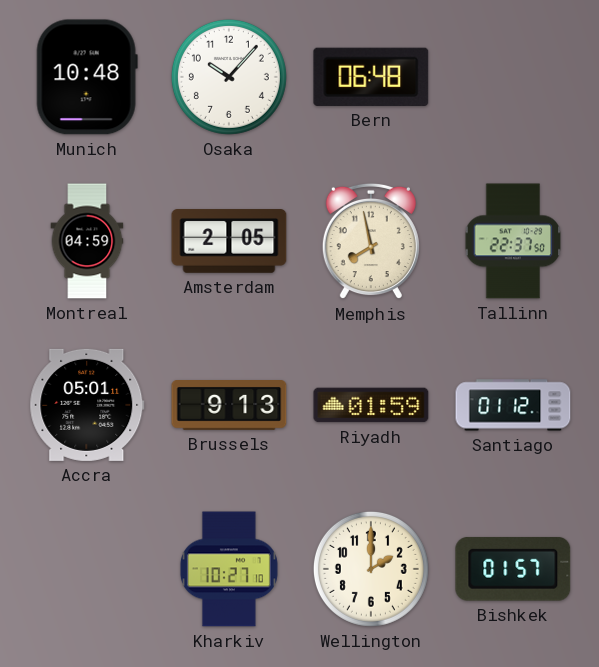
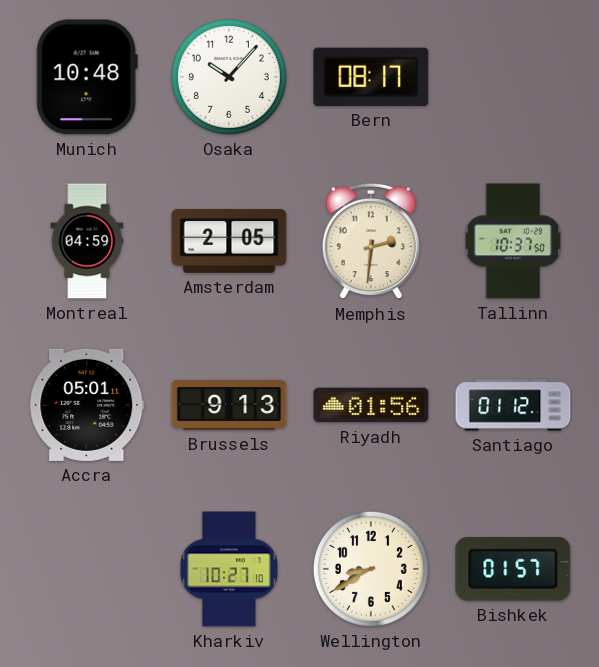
Bern: 06:48 -> 08:17
Memphis: 7:58 -> 2:31
Tallinn: 22:37 -> 10:37
Riyadh: 01:59 -> 01:56
Wellington: 2:00 -> 8:40
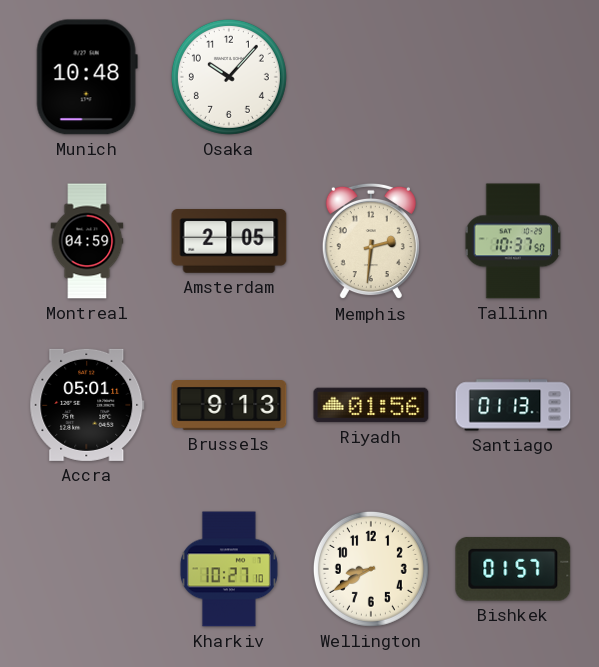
Bern: 08:17 -> none
Santiago: 01:12 -> 01:13
